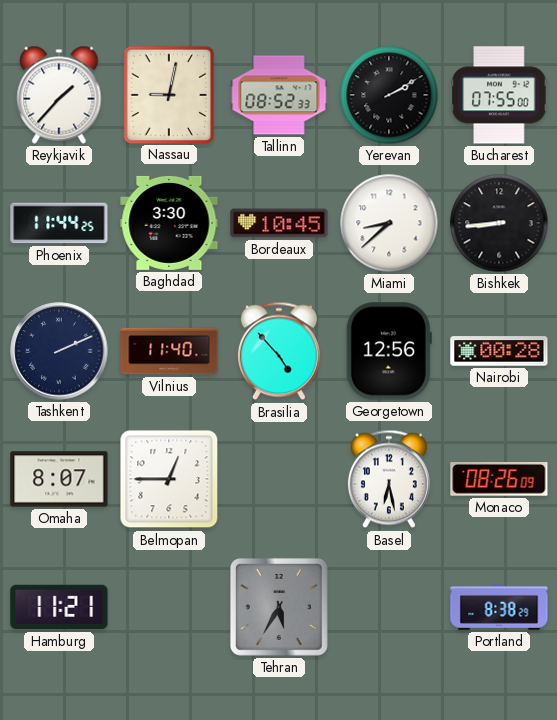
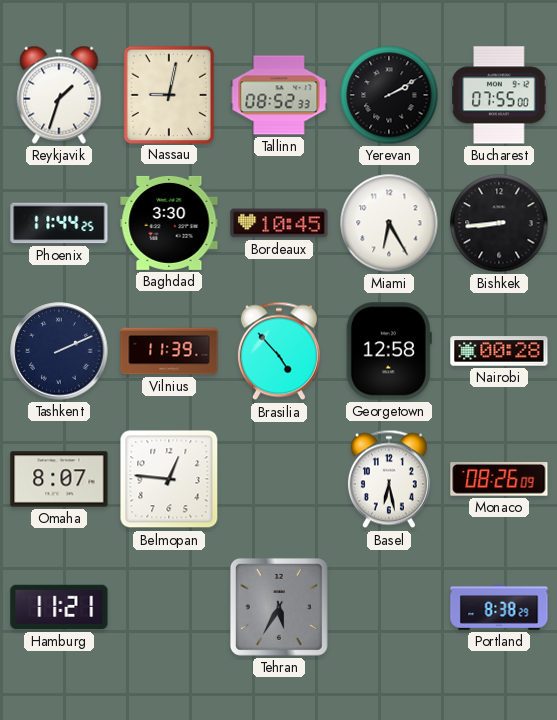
Reykjavik: 1:37 -> 1:33
Miami: 8:38 -> 6:25
Vilnius: 11:40 -> 11:39
Georgetown: 12:56 -> 12:58
Belmopan: 12:45 -> 12:46
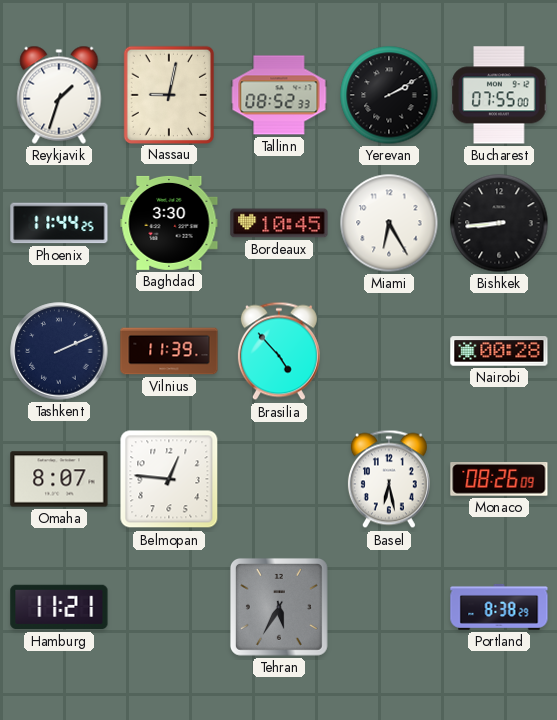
Georgetown: 12:58 -> none
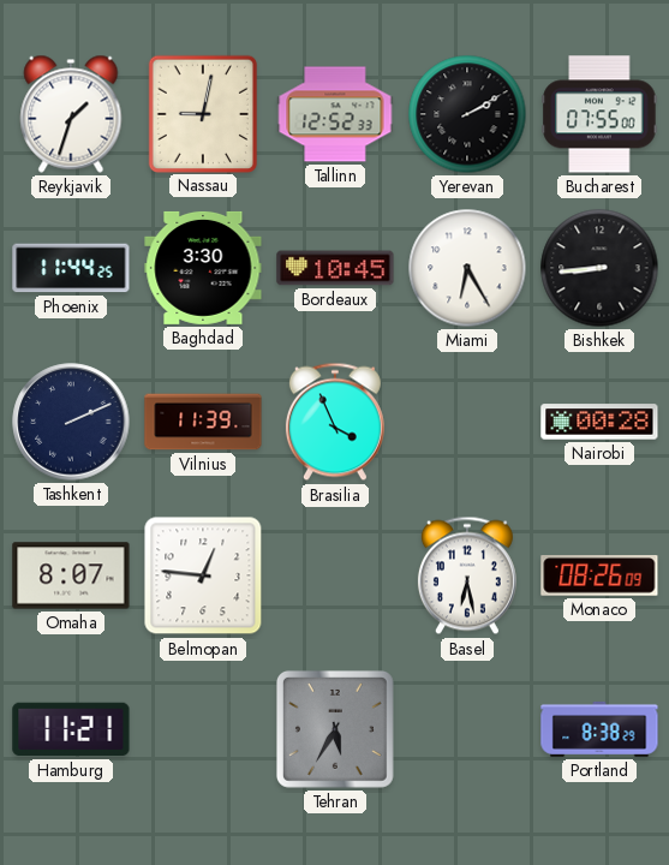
Tallinn: 08:52 -> 12:52
Brasilia: 4:53 -> 3:56
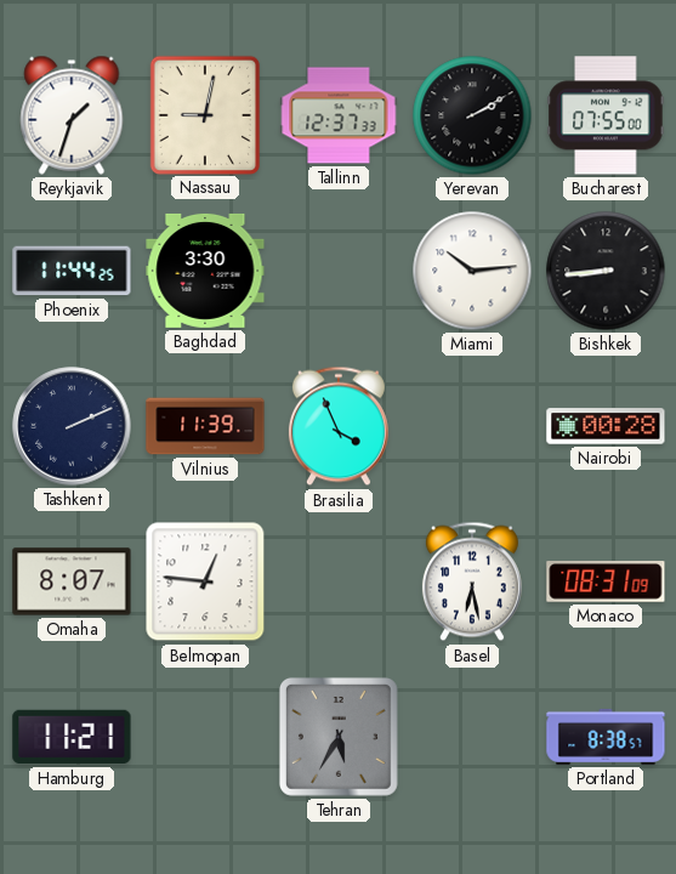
Tallinn: 12:52 -> 12:37
Bordeaux: 10:45 -> none
Miami: 6:25 -> 10:14
Monaco: 08:26 -> 08:31
Portland: 8:38:29 -> 8:38:57
